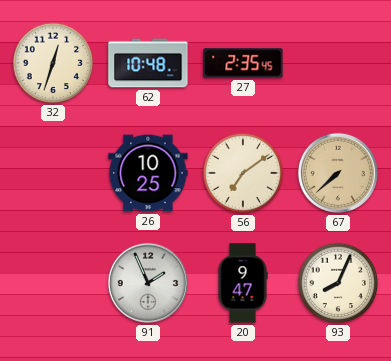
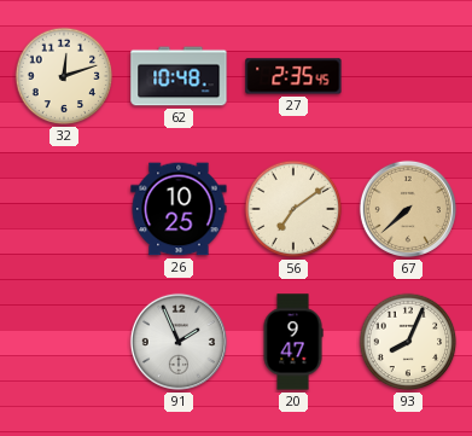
32: 12:33 -> 12:12
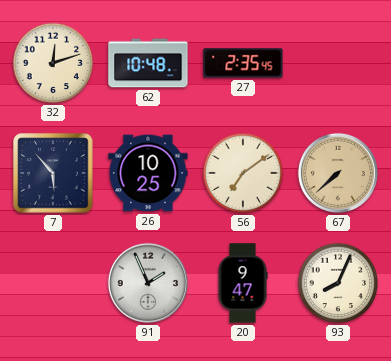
7: none -> 5:53
